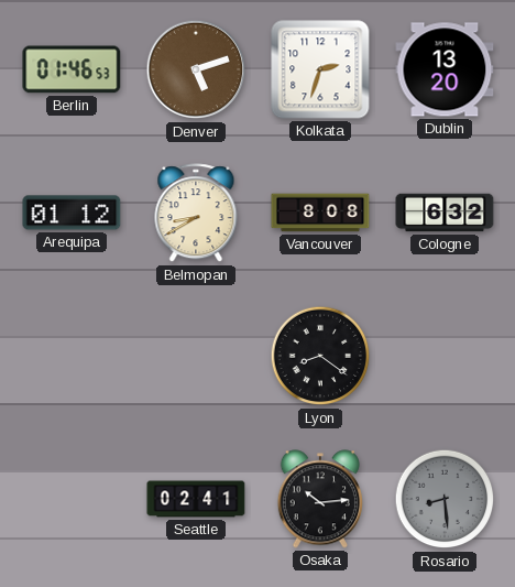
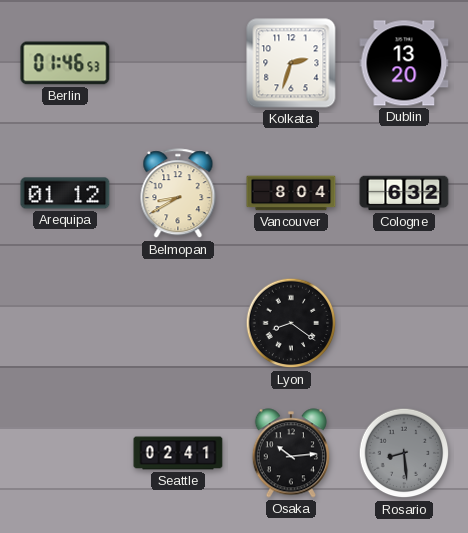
Denver: 5:12 -> none
Vancouver: 8:08 -> 8:04
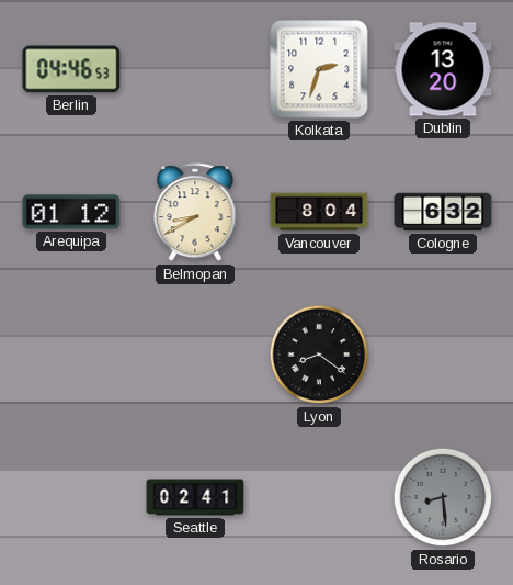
Berlin: 01:46 -> 04:46
Osaka: 10:14 -> none
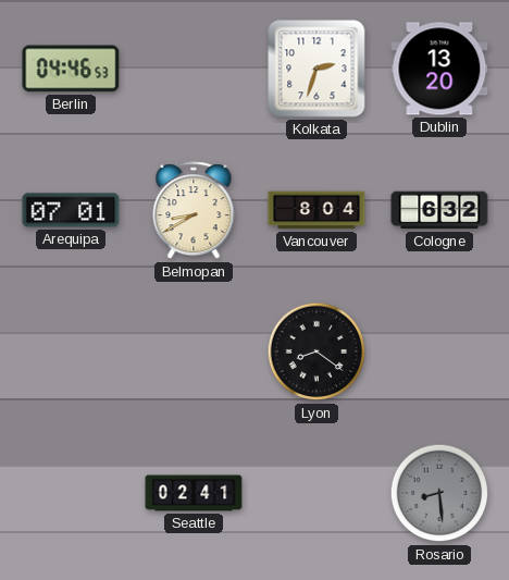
Arequipa: 01:12 -> 07:01
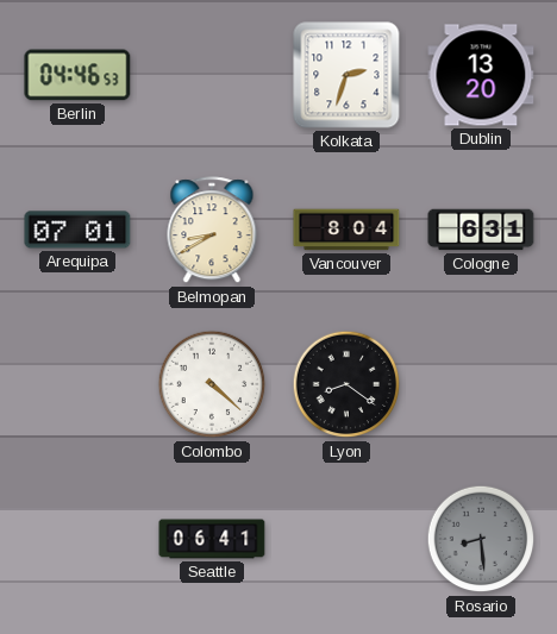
Cologne: 6:32 -> 6:31
Colombo: none -> 4:22
Seattle: 02:41 -> 06:41
